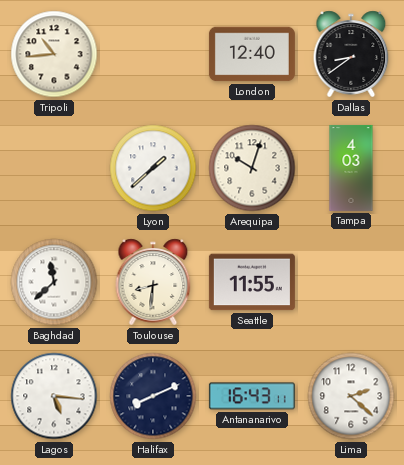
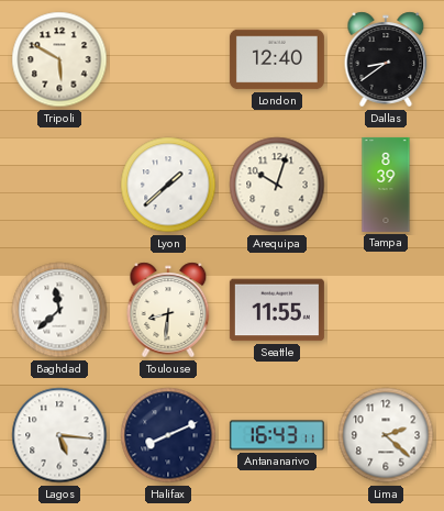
Tripoli: 10:44 -> 5:50
Tampa: 4:03 -> 8:39
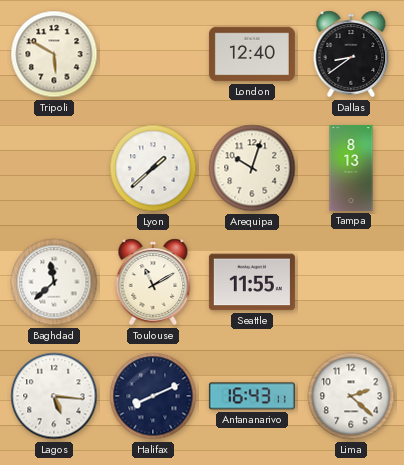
Tampa: 8:39 -> 8:13
Toulouse: 8:31 -> 11:10
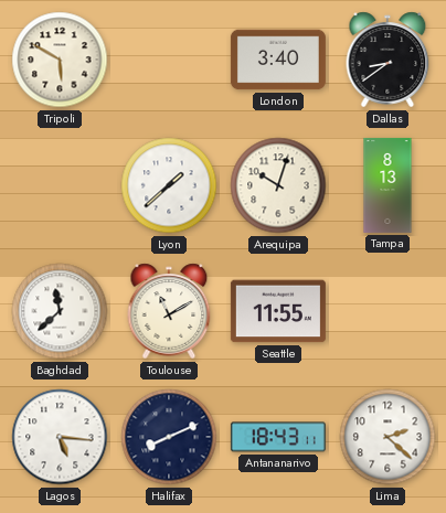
London: 12:40 -> 3:40
Antananarivo: 16:43 -> 18:43
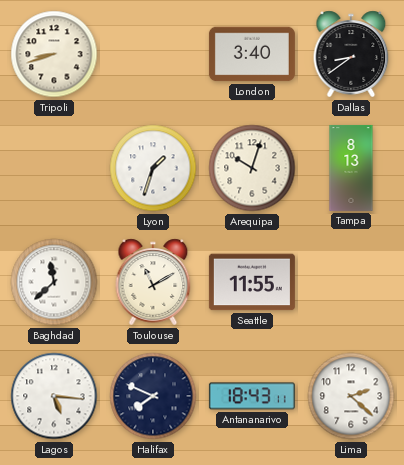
Tripoli: 5:50 -> 8:42
Lyon: 1:38 -> 1:33
Halifax: 8:11 -> 7:49
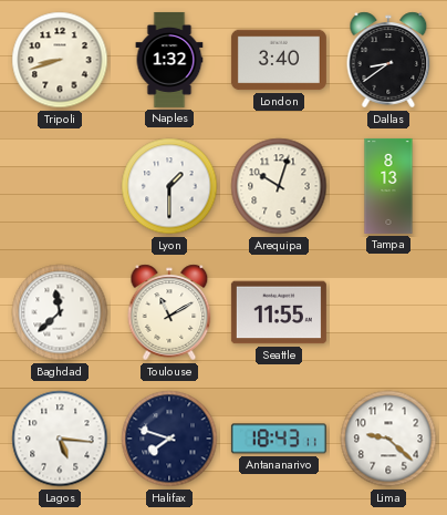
Naples: none -> 1:32
Lyon: 1:33 -> 1:30
Halifax: 7:49 -> 7:48
Lima: 2:22 -> 9:22
